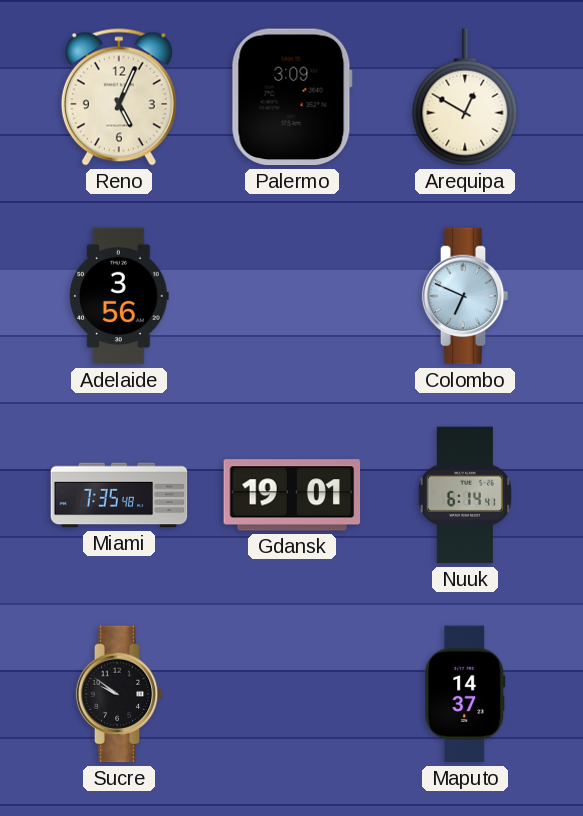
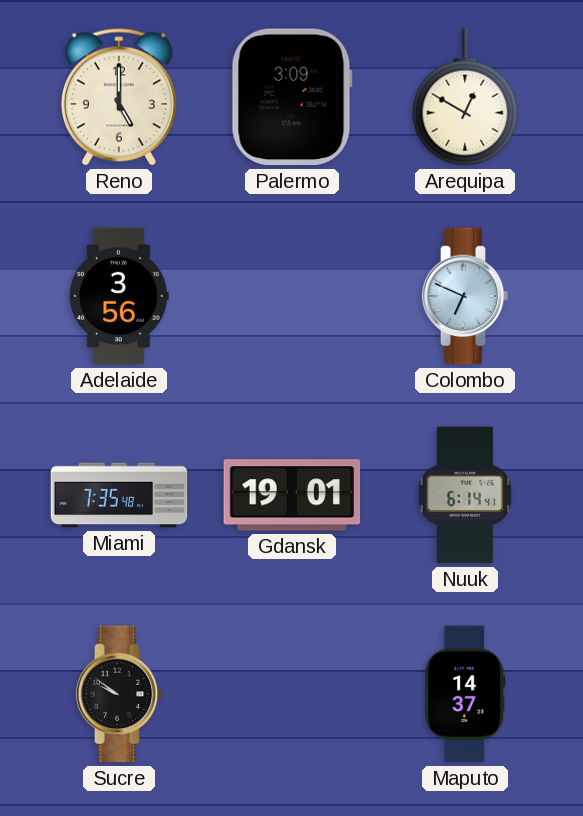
Reno: 5:04 -> 5:00
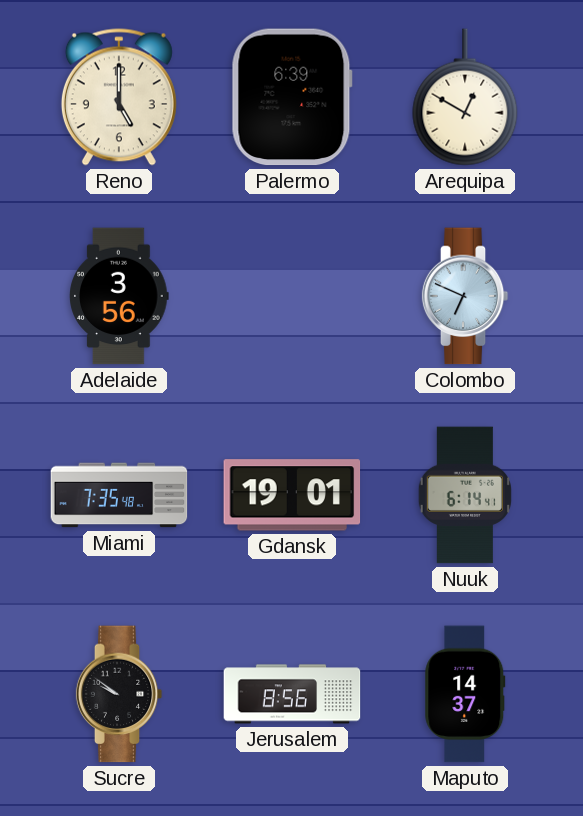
Palermo: 3:09 -> 6:39
Jerusalem: none -> 8:56
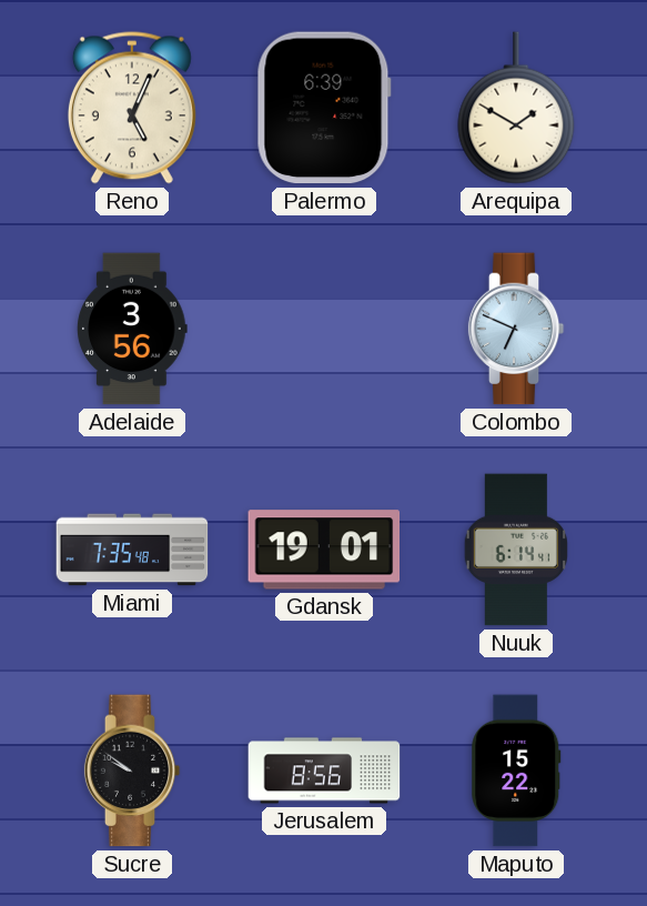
Reno: 5:00 -> 5:04
Arequipa: 12:50 -> 1:50
Maputo: 14:37 -> 15:22
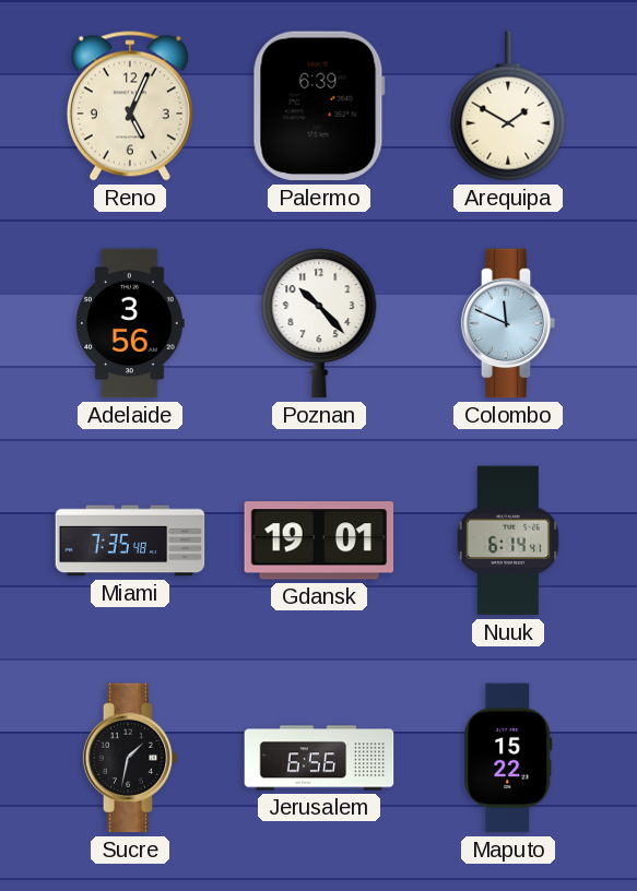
Poznan: none -> 10:23
Colombo: 6:49 -> 11:49
Sucre: 9:51 -> 1:32
Jerusalem: 8:56 -> 6:56
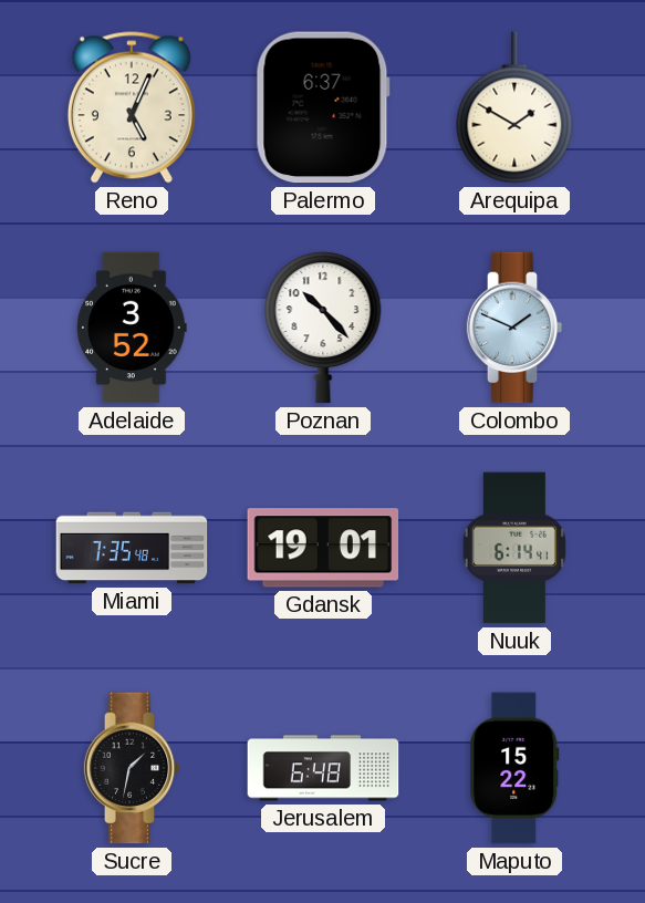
Palermo: 6:39 -> 6:37
Adelaide: 3:56 -> 3:52
Colombo: 11:49 -> 1:49
Jerusalem: 6:56 -> 6:48
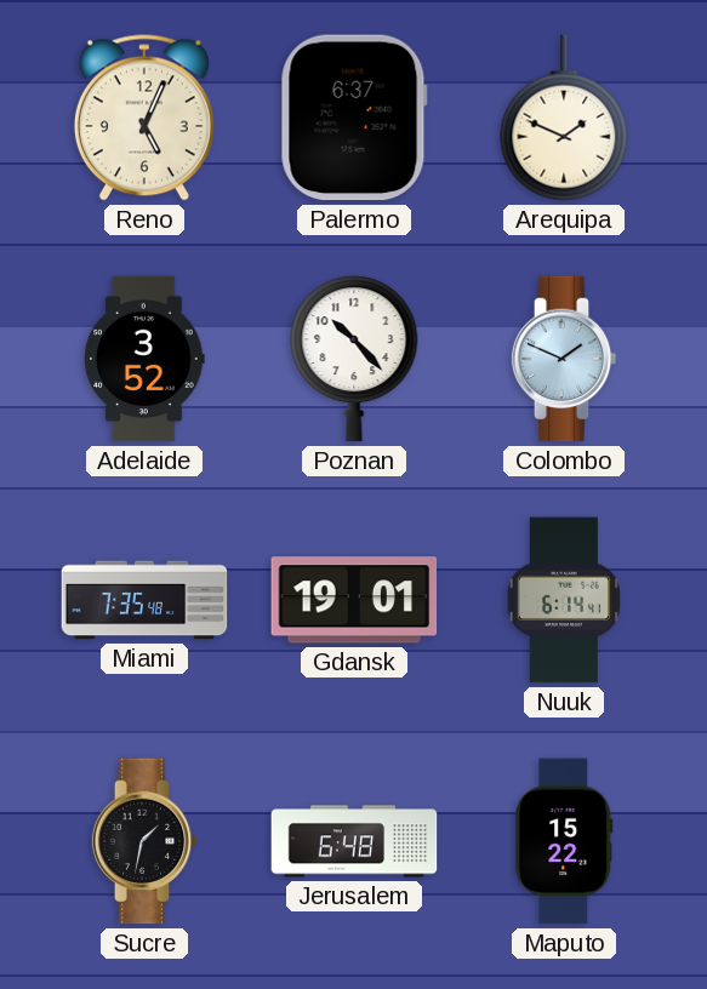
Arequipa: 1:50 -> 1:49
